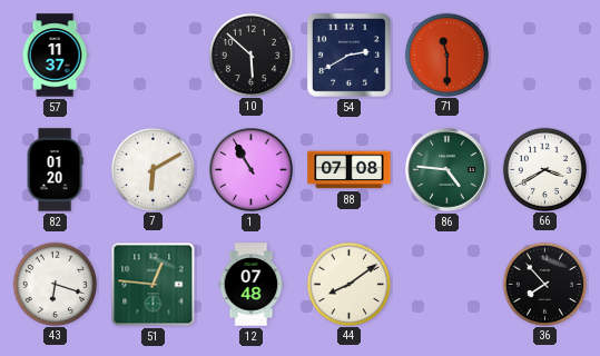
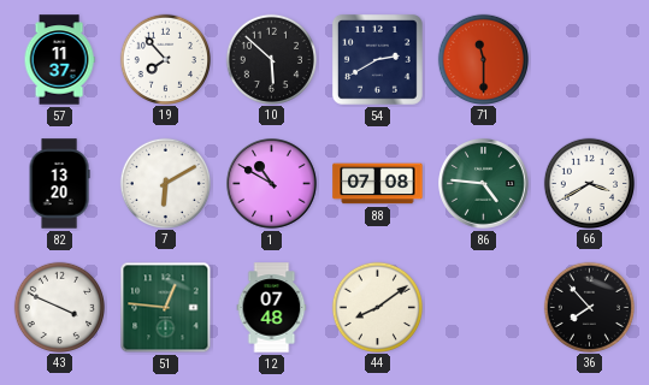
19: none -> 7:53
82: 01:20 -> 13:20
1: 10:55 -> 10:50
43: 6:18 -> 3:49
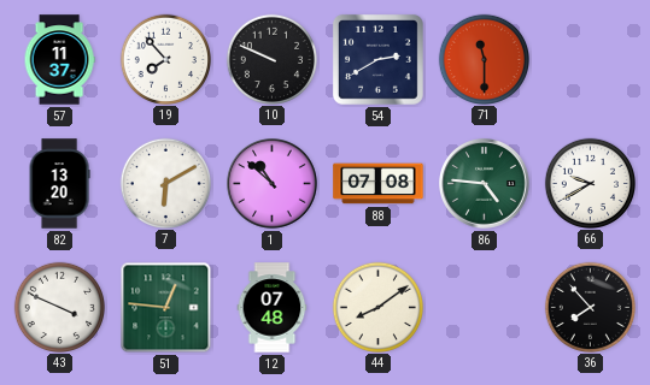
10: 5:52 -> 9:49
1: 10:50 -> 10:52
66: 3:40 -> 9:40
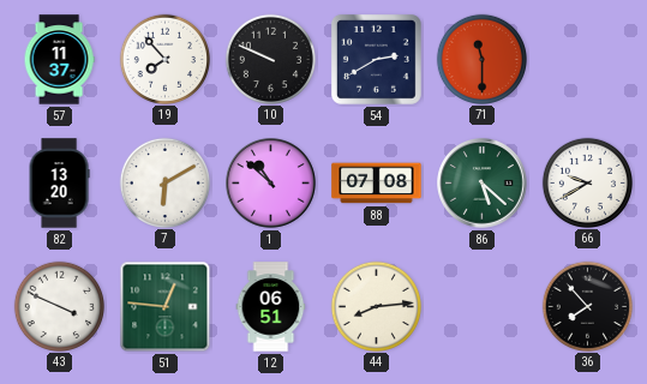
86: 4:46 -> 5:22
12: 07:48 -> 06:51
44: 8:09 -> 8:14
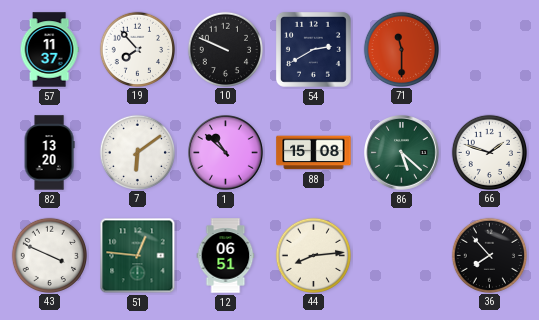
7: 6:10 -> 6:09
88: 07:08 -> 15:08
66: 9:40 -> 1:48
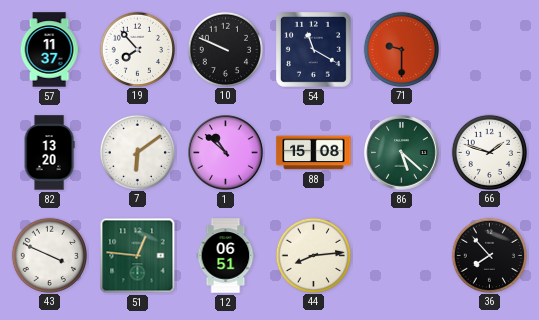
54: 2:40 -> 11:20
71: 11:30 -> 9:30
